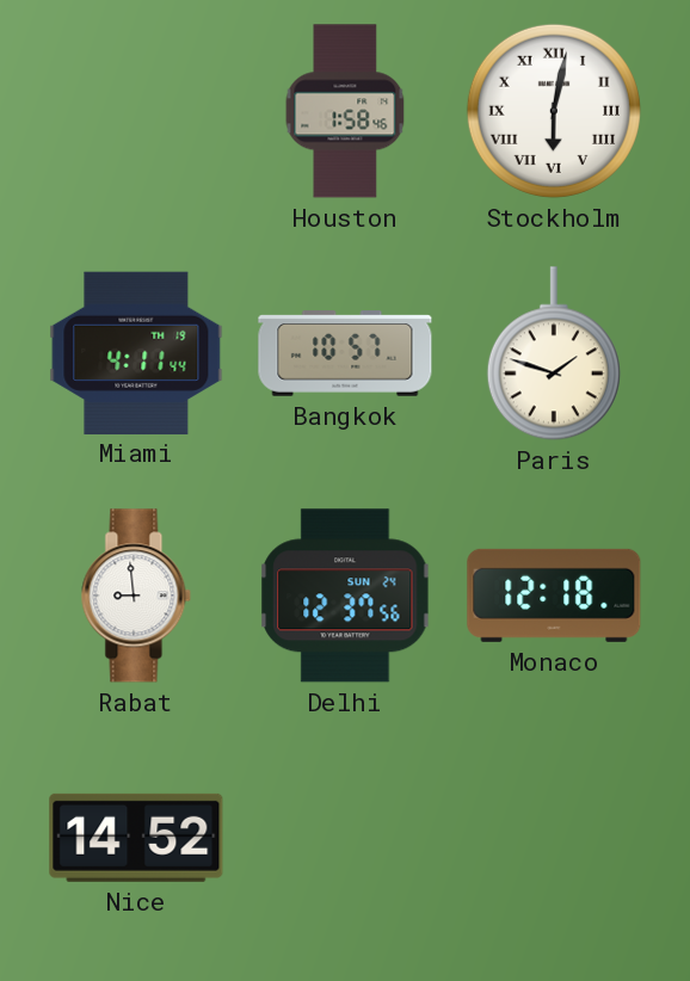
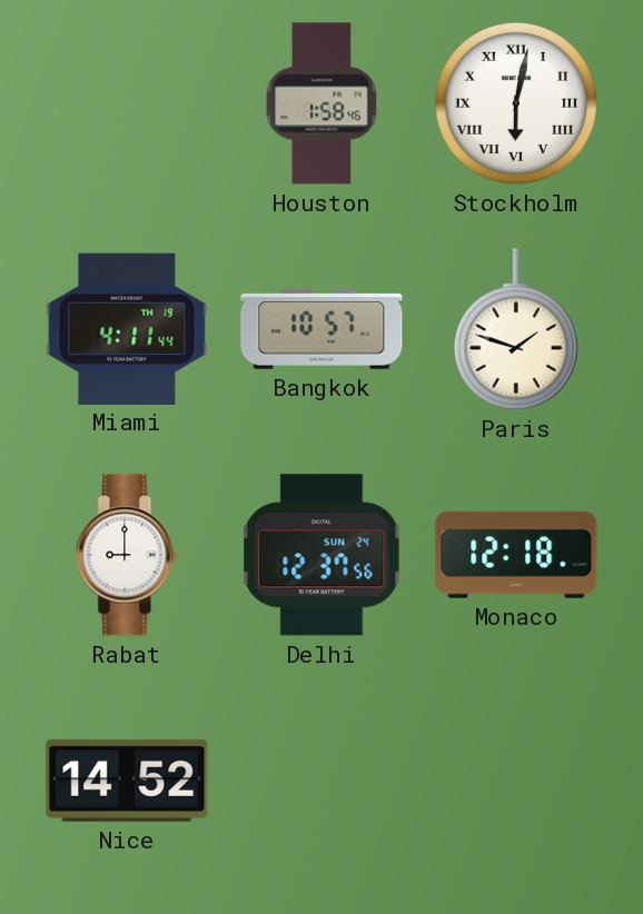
Rabat: 8:59 -> 9:00
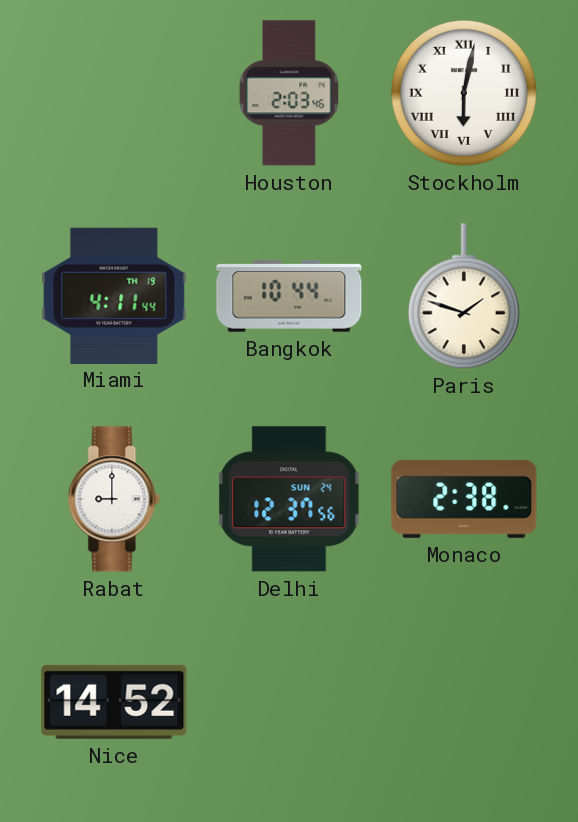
Houston: 1:58 -> 2:03
Bangkok: 10:57 -> 10:44
Monaco: 12:18 -> 2:38
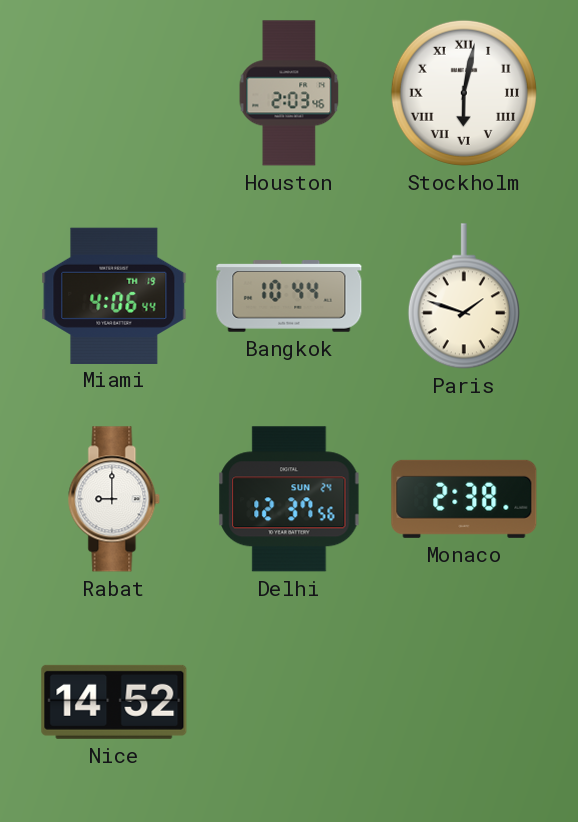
Miami: 4:11 -> 4:06
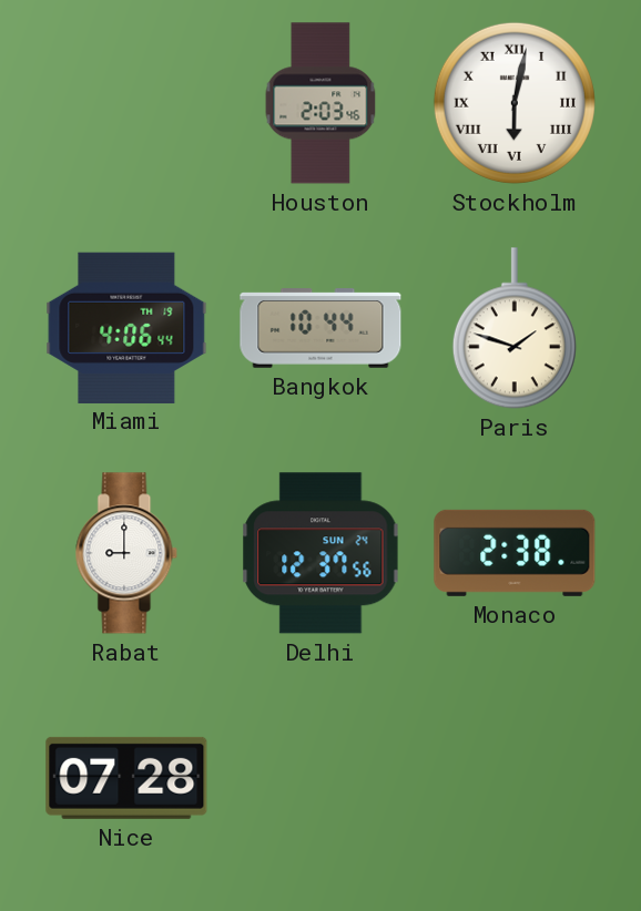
Nice: 14:52 -> 07:28
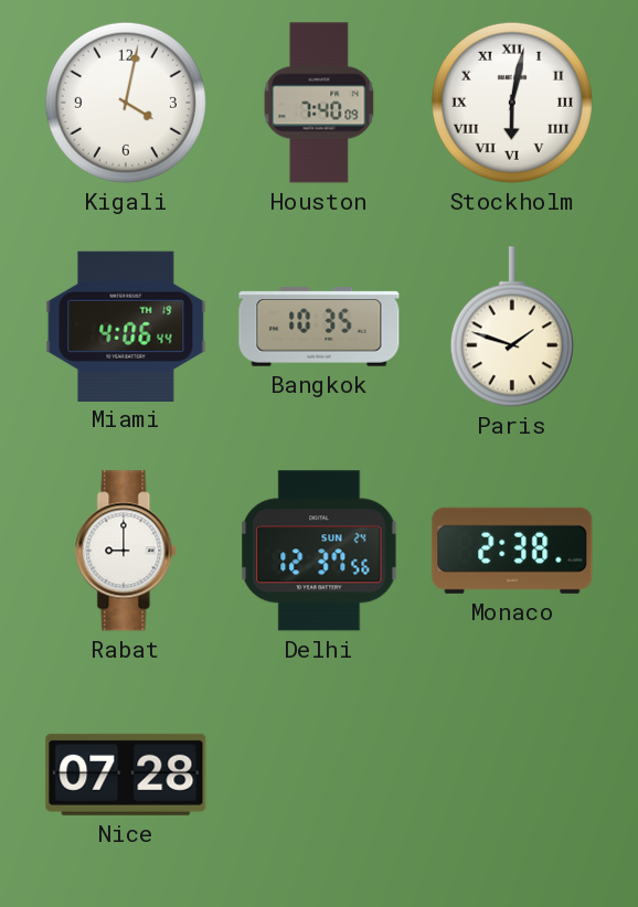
Kigali: none -> 4:02
Houston: 2:03 -> 7:40
Bangkok: 10:44 -> 10:35
